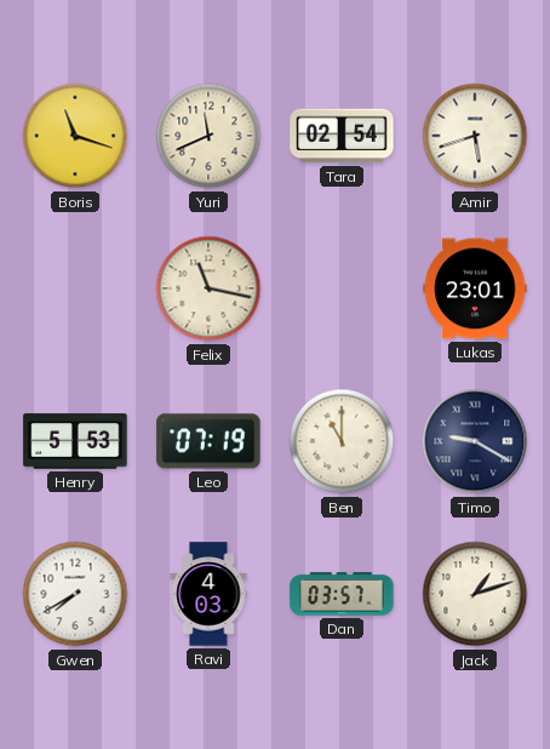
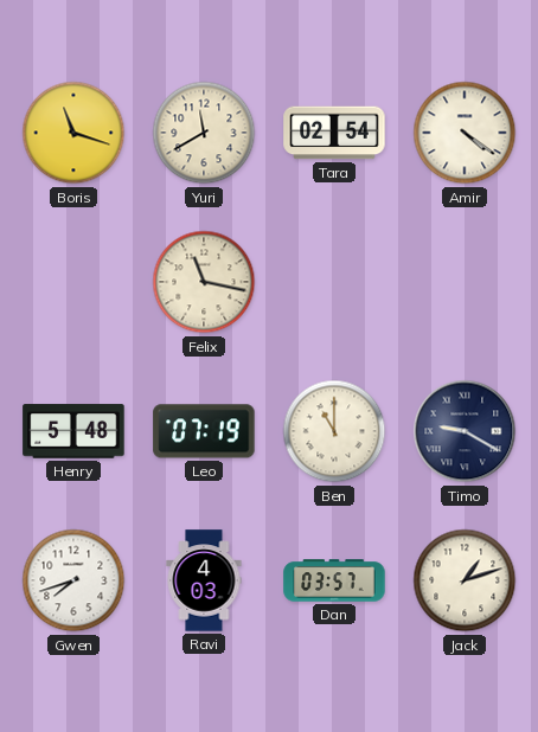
Yuri: 11:41 -> 11:40
Amir: 5:42 -> 4:21
Lukas: 23:01 -> none
Henry: 5:53 -> 5:48
Gwen: 7:40 -> 7:42
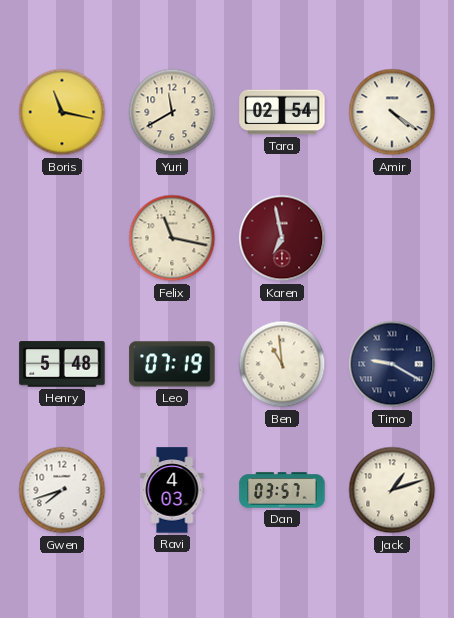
Boris: 11:18 -> 11:17
Karen: none -> 6:58
Ben: 11:00 -> 10:59
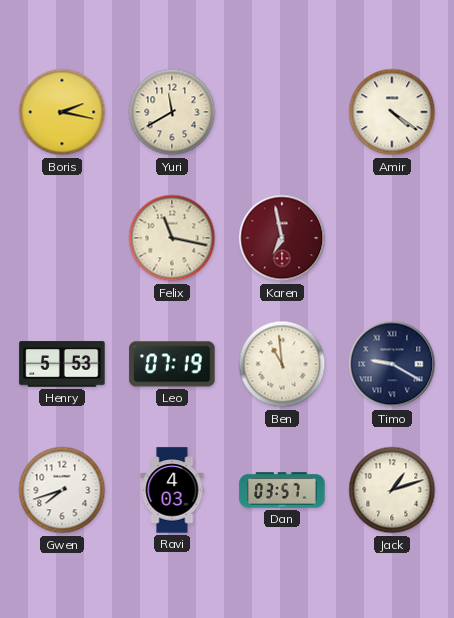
Boris: 11:17 -> 2:17
Tara: 02:54 -> none
Henry: 5:48 -> 5:53
